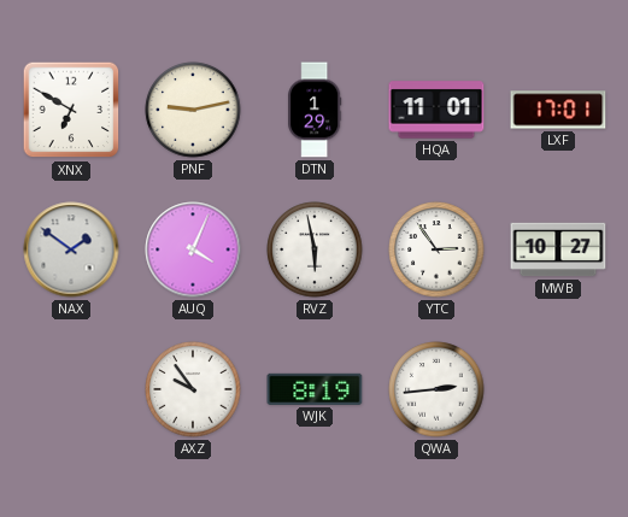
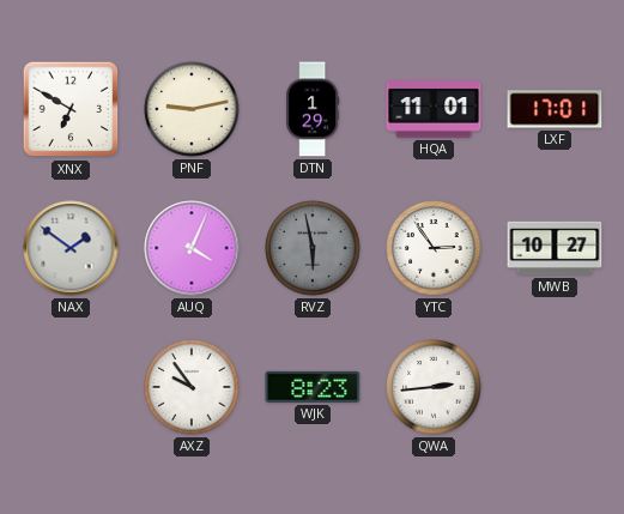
RVZ dial: white -> grey
WJK: 8:19 -> 8:23
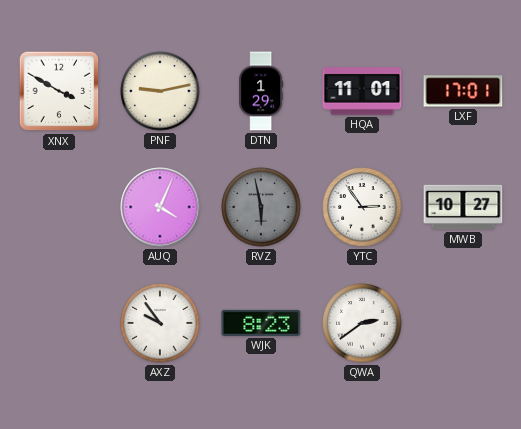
XNX: 6:50 -> 3:50
NAX: 1:51 -> none
QWA: 2:44 -> 2:39
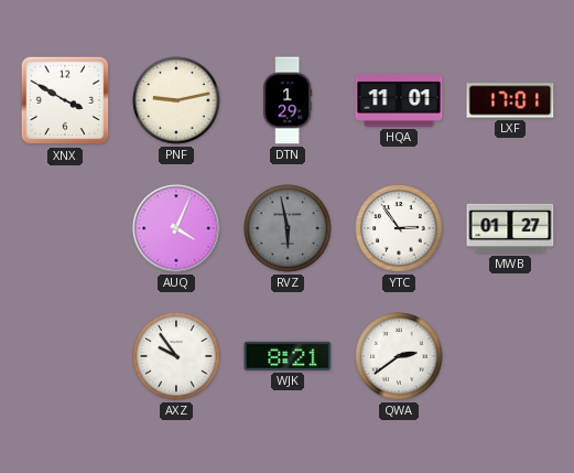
MWB: 10:27 -> 01:27
WJK: 8:23 -> 8:21
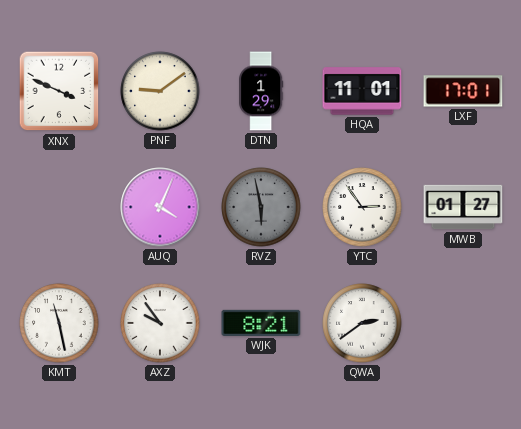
XNX: 3:50 -> 3:49
PNF: 9:13 -> 9:09
KMT: none -> 11:28
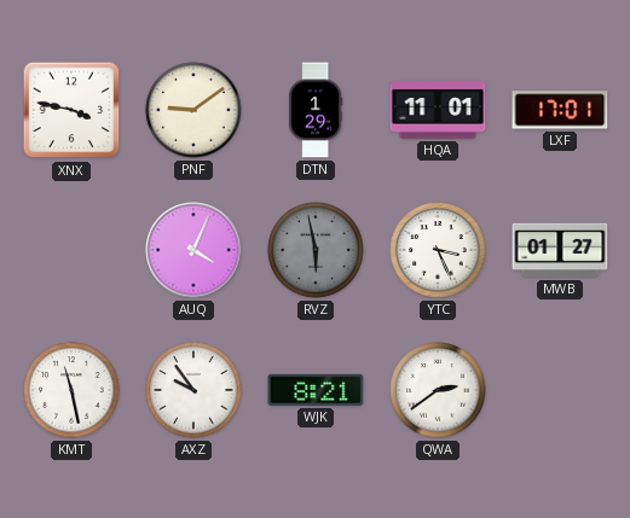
XNX: 3:49 -> 3:47
YTC: 2:54 -> 3:26
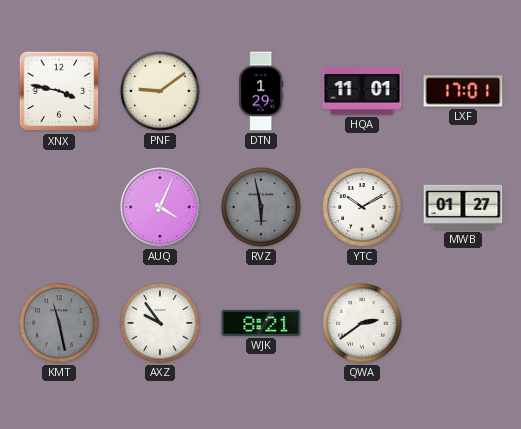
YTC: 3:26 -> 10:10
KMT dial: white -> grey
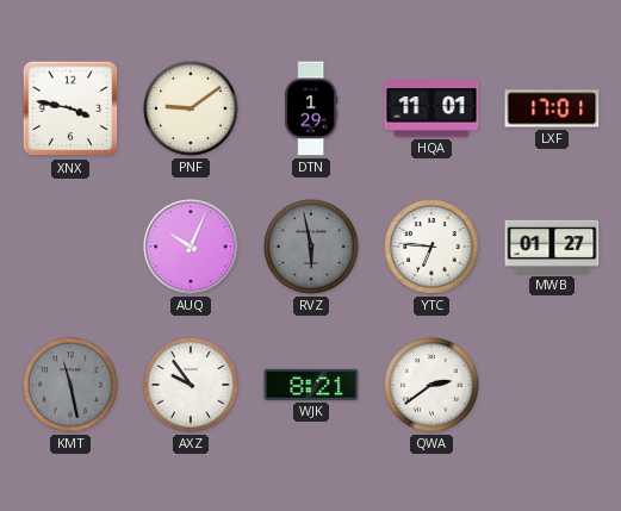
AUQ: 4:04 -> 10:04
YTC: 10:10 -> 6:46
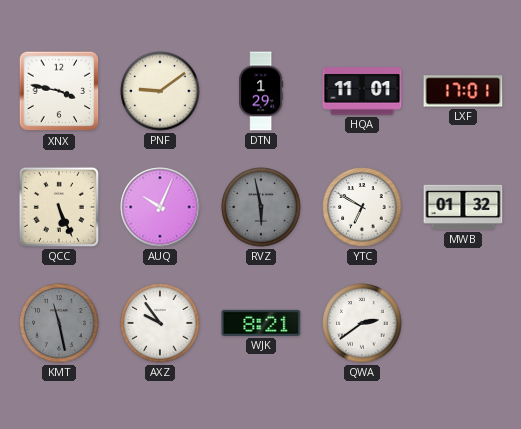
QCC: none -> 5:26
YTC: 6:46 -> 6:50
MWB: 01:27 -> 01:32
